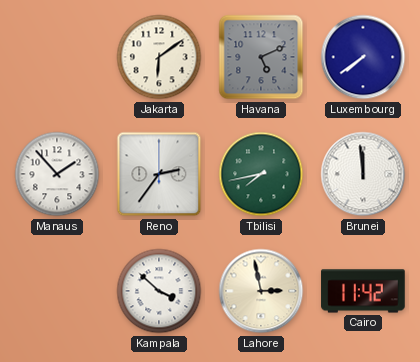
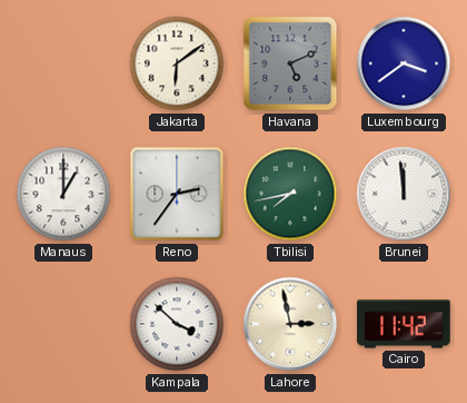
Luxembourg: 7:39 -> 3:39
Manaus: 1:53 -> 1:00
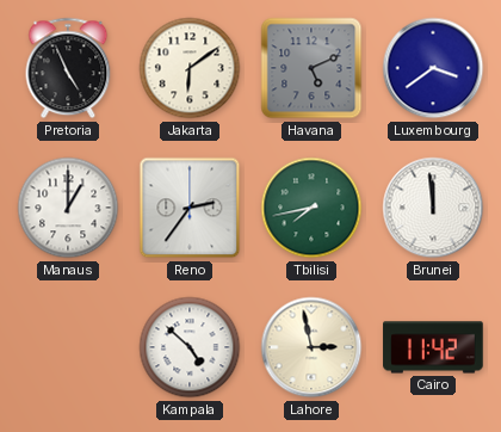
Pretoria: none -> 4:56
Kampala: 3:52 -> 4:52
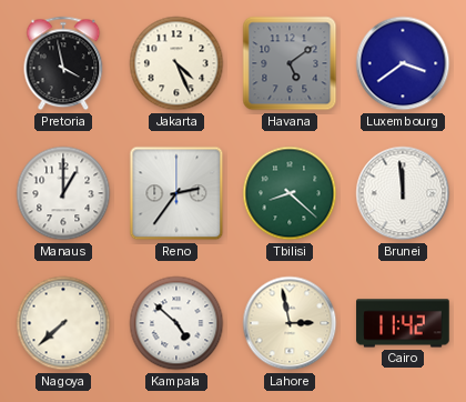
Pretoria: 4:56 -> 3:58
Jakarta: 6:09 -> 4:26
Havana: 5:11 -> 5:09
Tbilisi: 7:43 -> 8:22
Nagoya: none -> 7:38
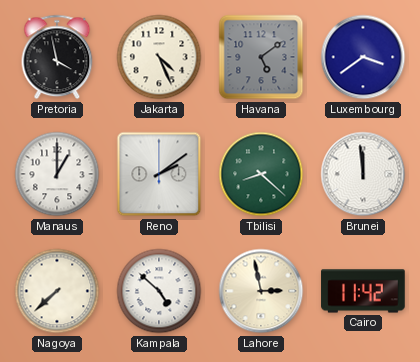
Reno: 2:36 -> 2:09
